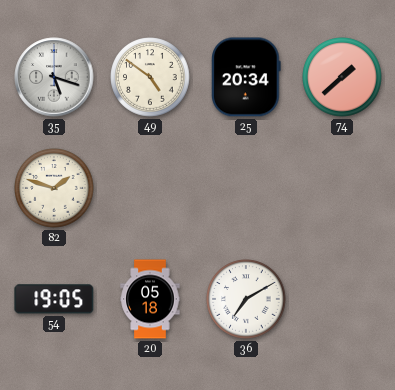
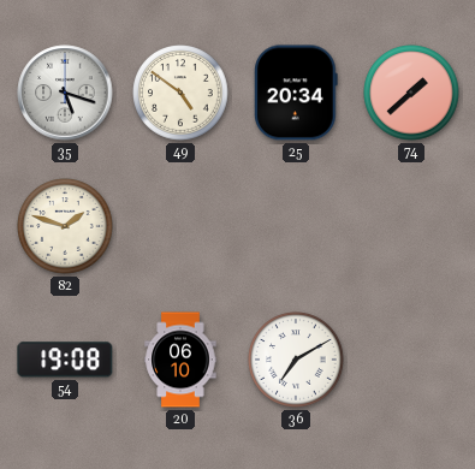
54: 19:05 -> 19:08
20: 05:18 -> 06:10
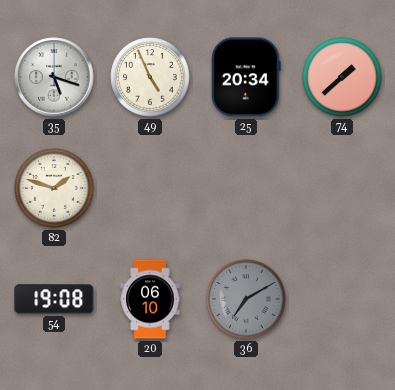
49: 4:51 -> 4:56
36 dial: white -> grey
